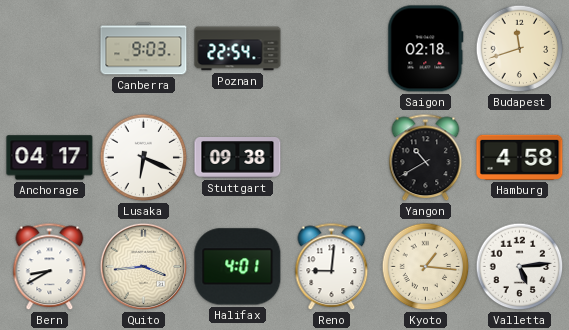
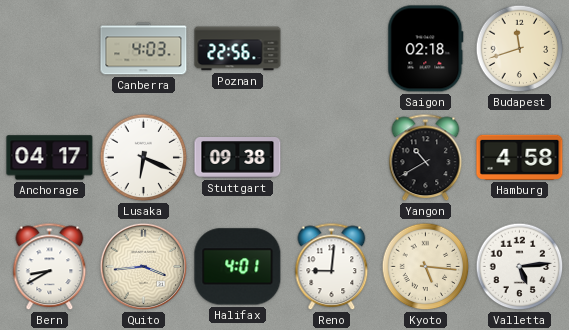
Canberra: 9:03 -> 4:03
Poznan: 22:54 -> 22:56
Kyoto: 1:16 -> 5:16
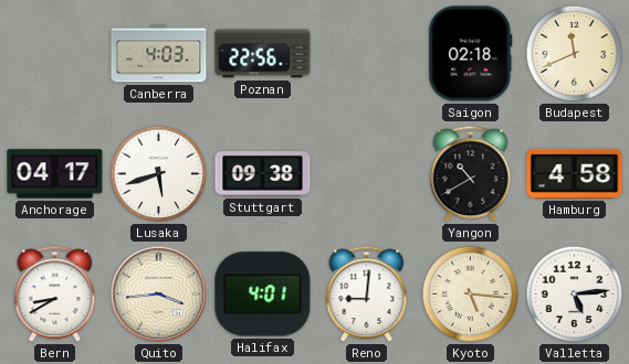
Budapest: 11:42 -> 11:41
Lusaka: 6:19 -> 5:42
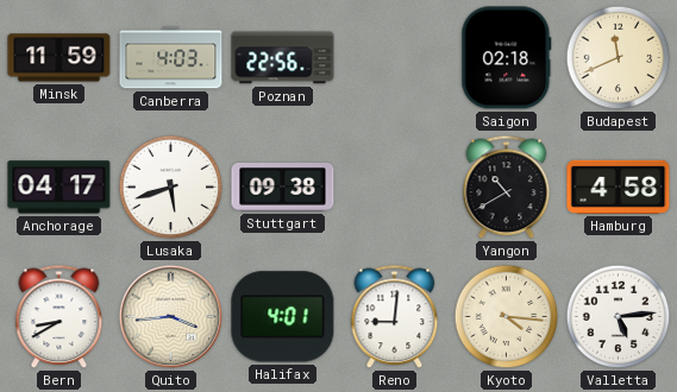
Minsk: none -> 11:59
Kyoto: 5:16 -> 4:16
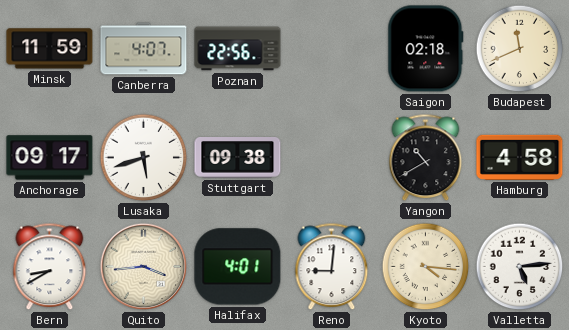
Canberra: 4:03 -> 4:07
Anchorage: 04:17 -> 09:17
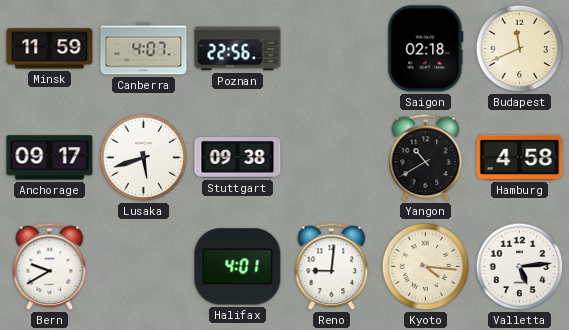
Bern: 8:40 -> 9:40
Quito: 3:44 -> none
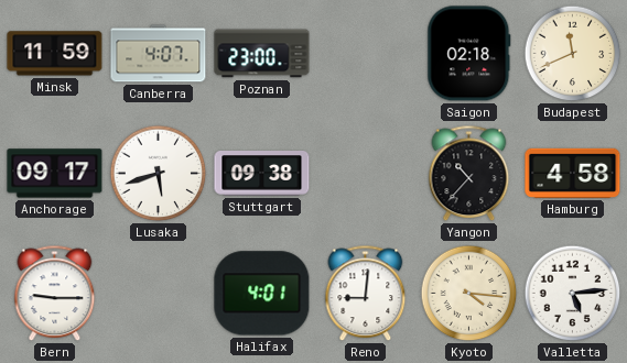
Poznan: 22:56 -> 23:00
Yangon: 10:40 -> 10:37
Bern: 9:40 -> 9:15
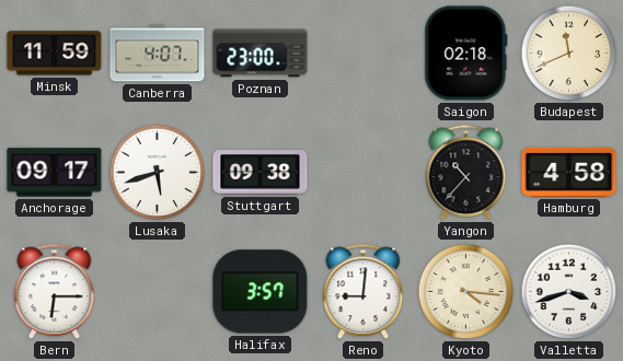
Bern: 9:15 -> 6:15
Halifax: 4:01 -> 3:57
Valletta: 5:14 -> 3:42
